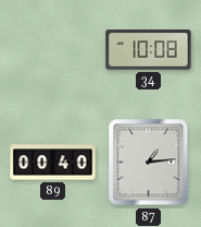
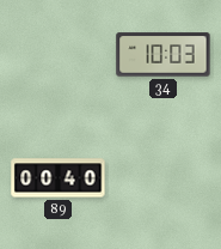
34: 10:08 -> 10:03
87: 1:14 -> none
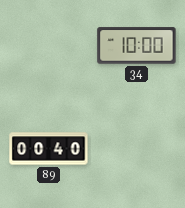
34: 10:03 -> 10:00
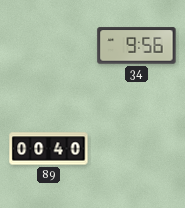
34: 10:00 -> 9:56
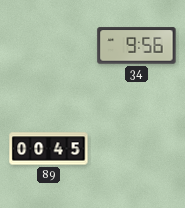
89: 00:40 -> 00:45
